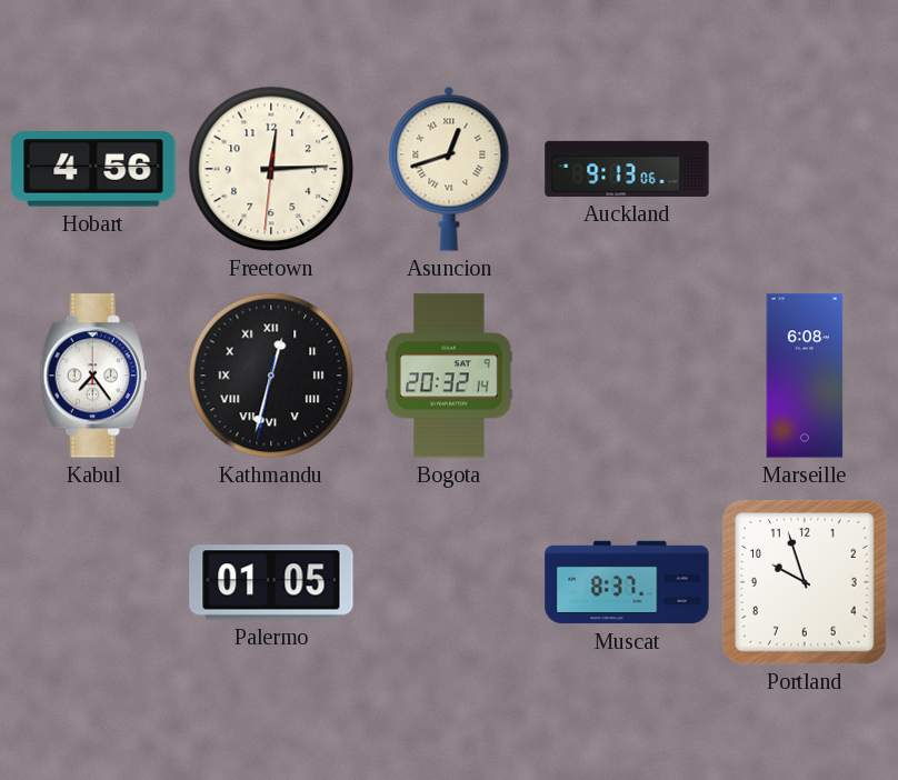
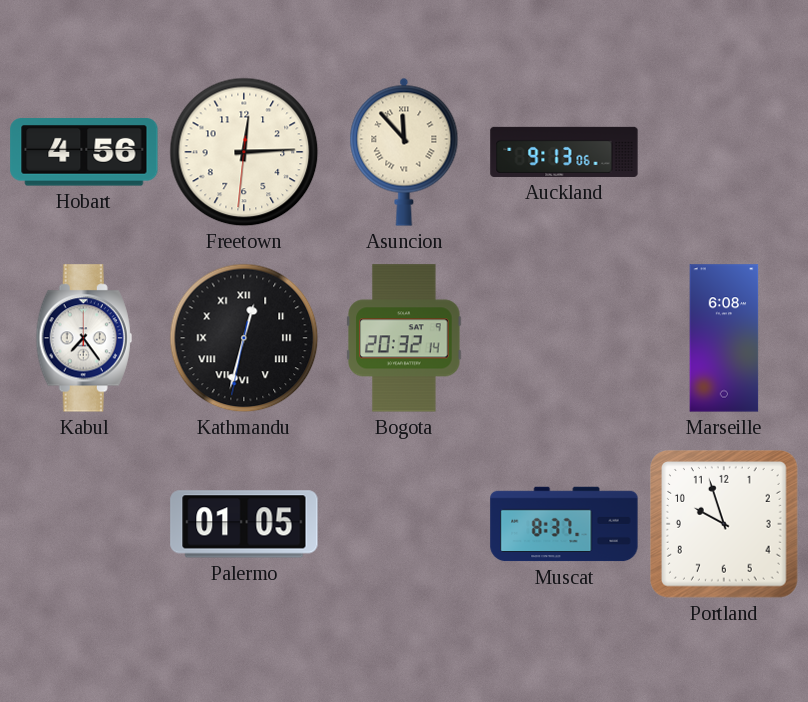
Asuncion: 12:42 -> 11:53
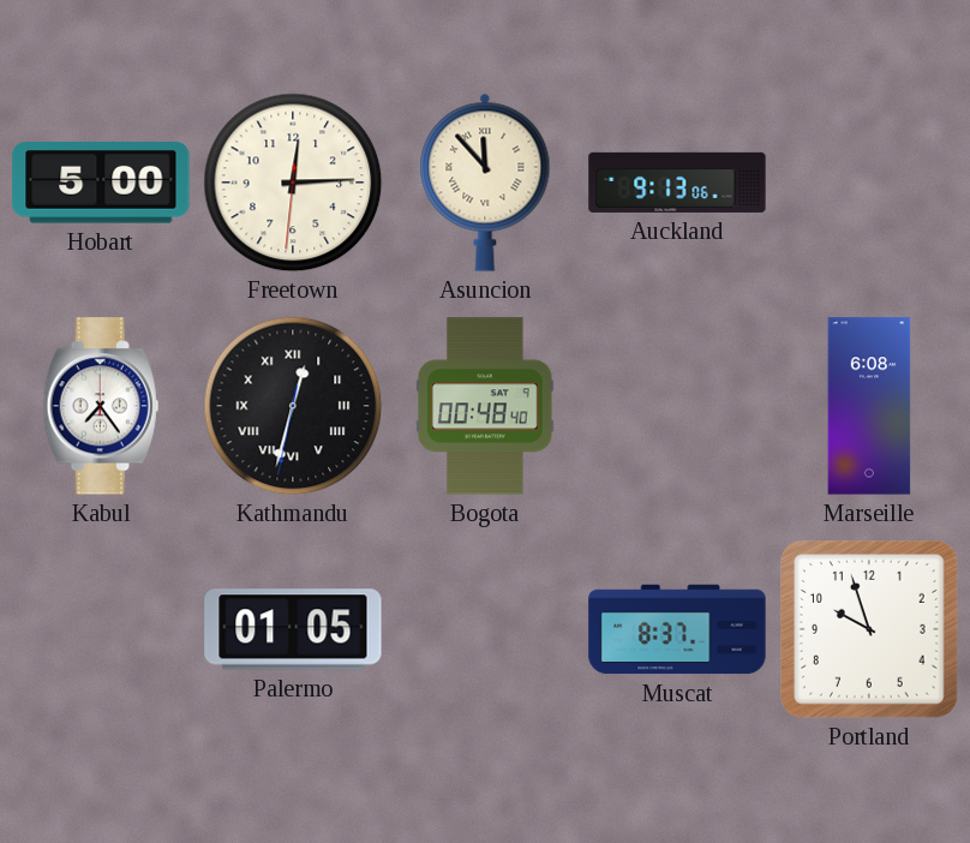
Hobart: 4:56 -> 5:00
Bogota: 20:32 -> 00:48
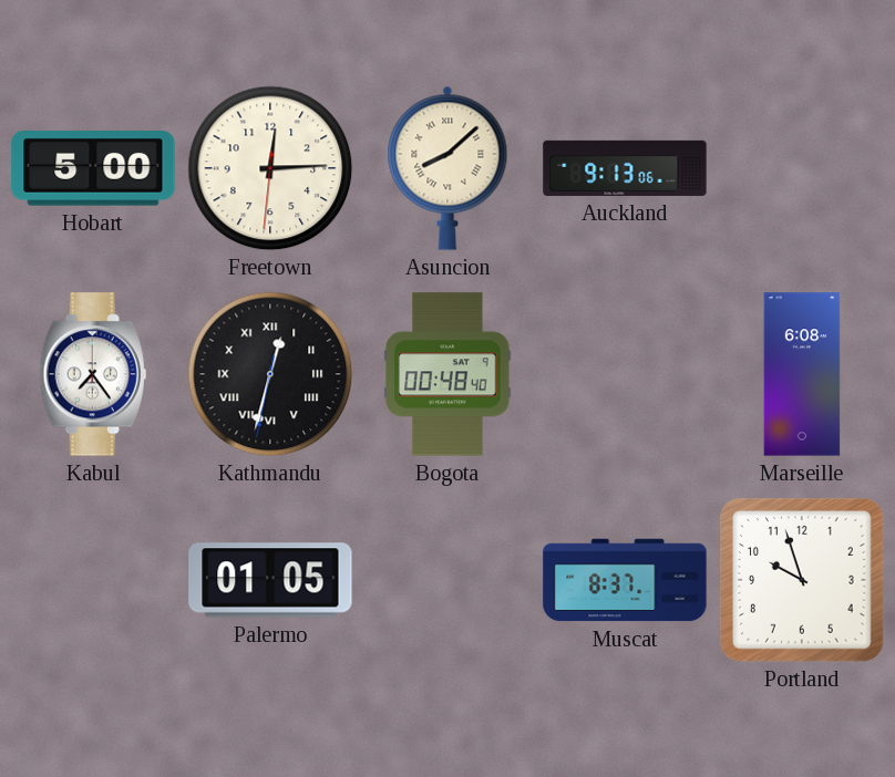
Asuncion: 11:53 -> 8:08
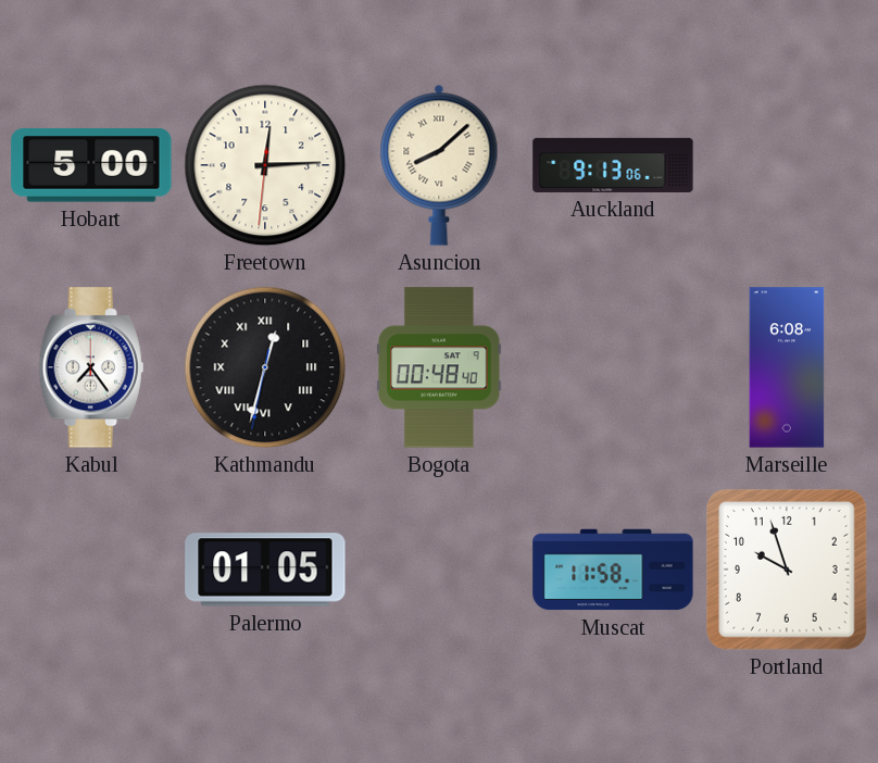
Muscat: 8:37 -> 11:58
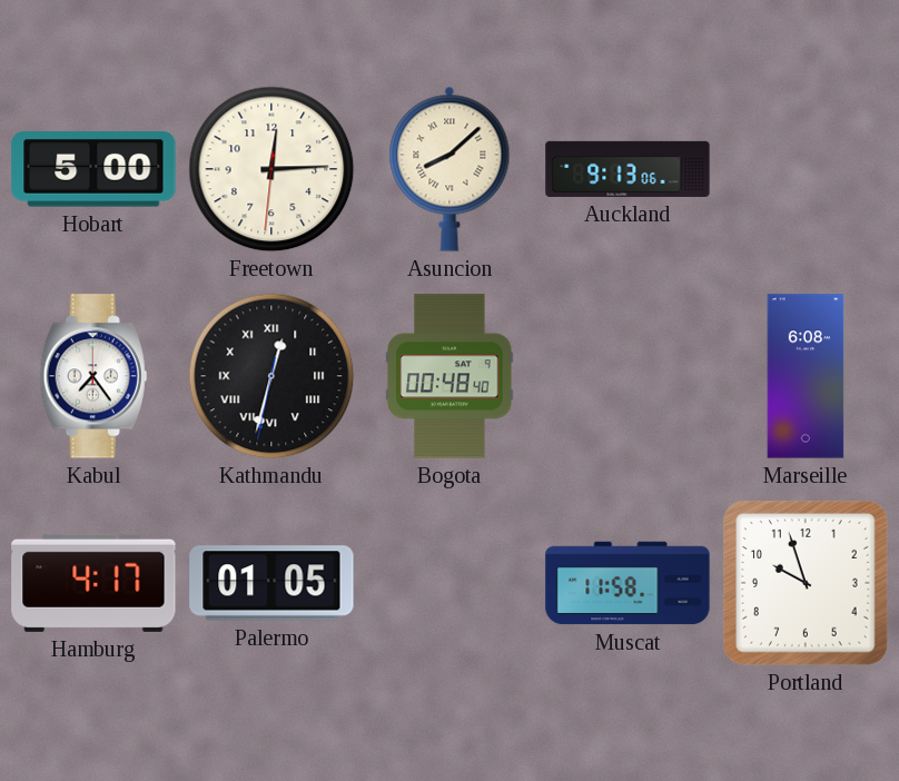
Hamburg: none -> 4:17
